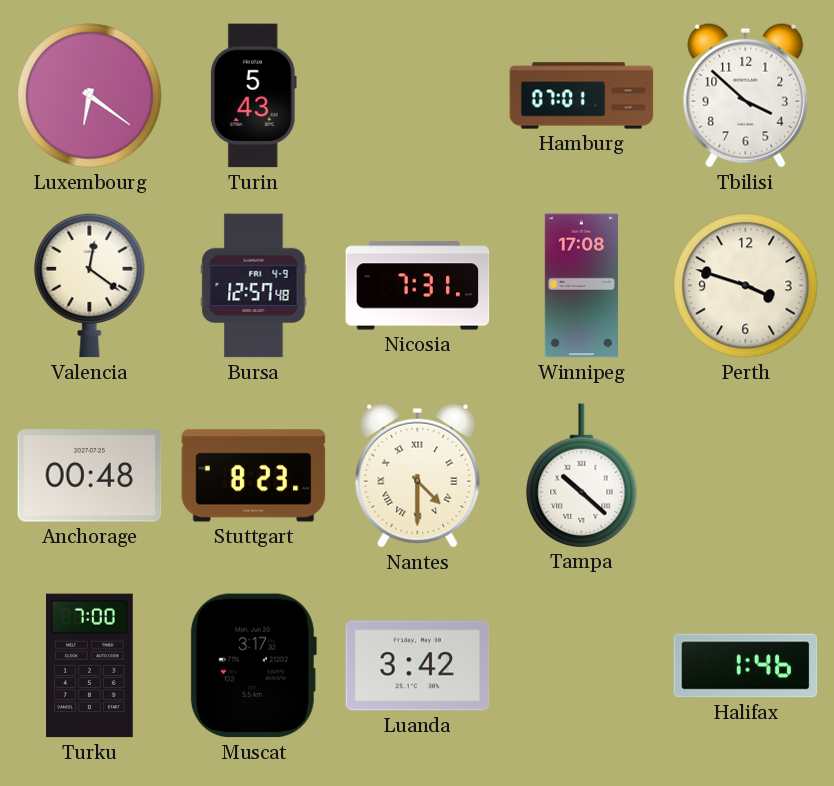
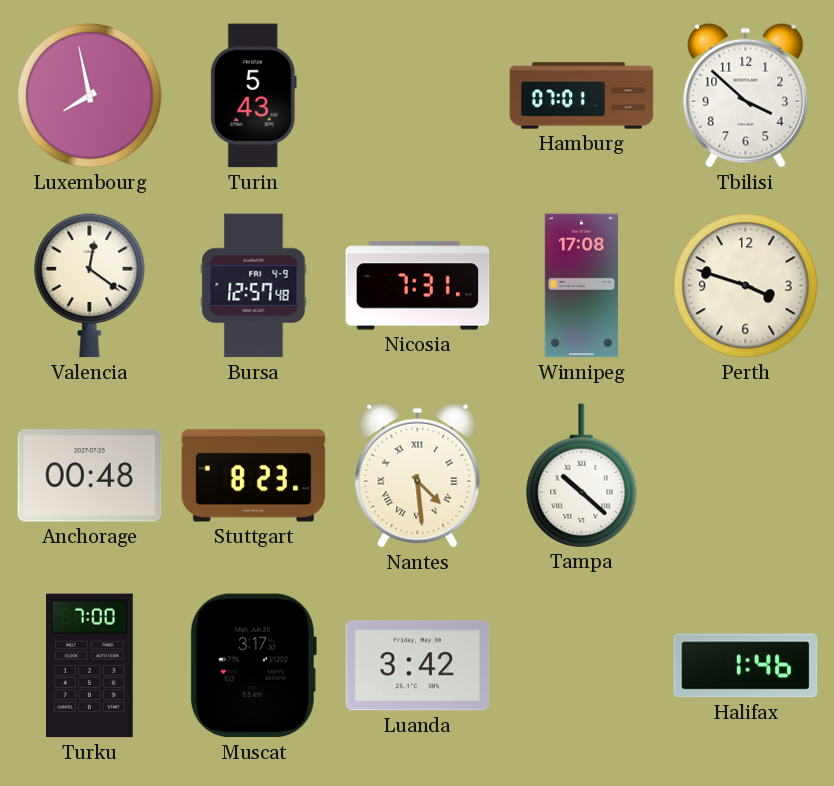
Luxembourg: 6:21 -> 7:58
Nantes: 4:30 -> 4:29
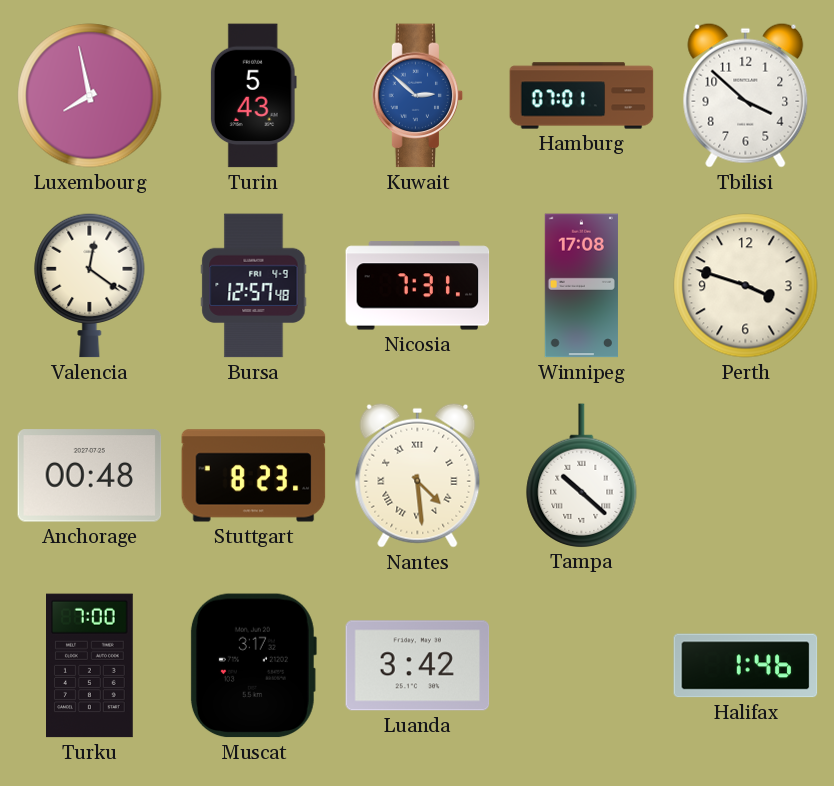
Kuwait: none -> 2:52
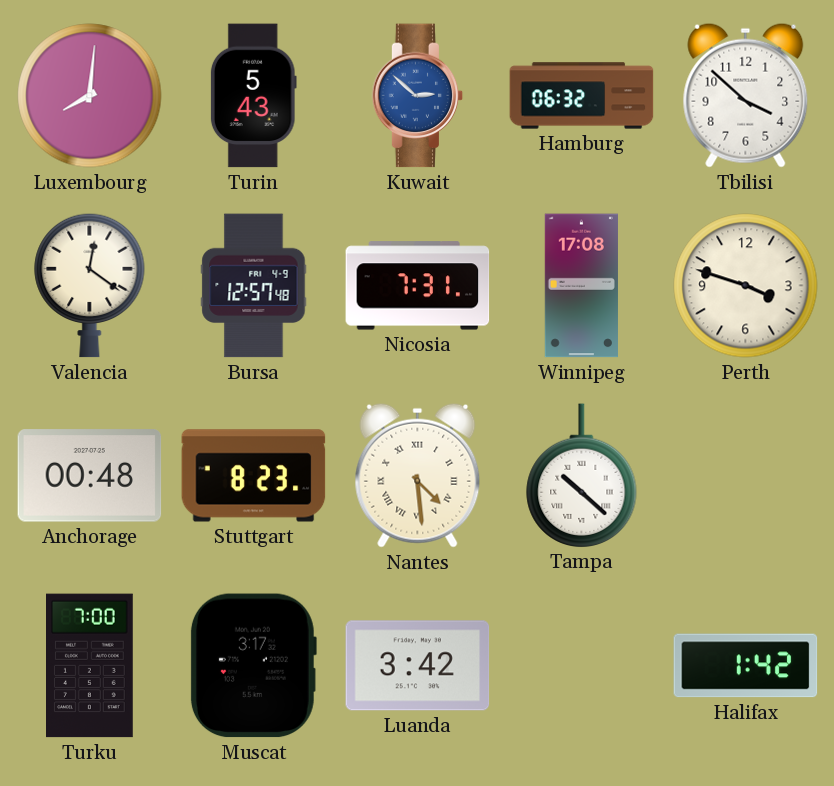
Luxembourg: 7:58 -> 8:01
Hamburg: 07:01 -> 06:32
Halifax: 1:46 -> 1:42
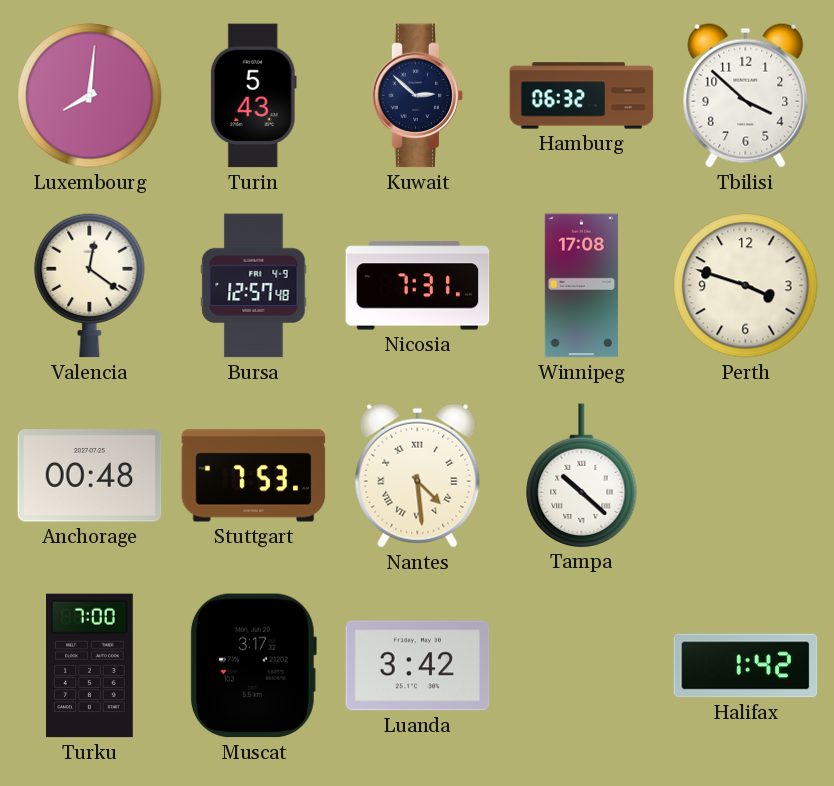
Kuwait dial: blue -> navy
Stuttgart: 8:23 -> 7:53
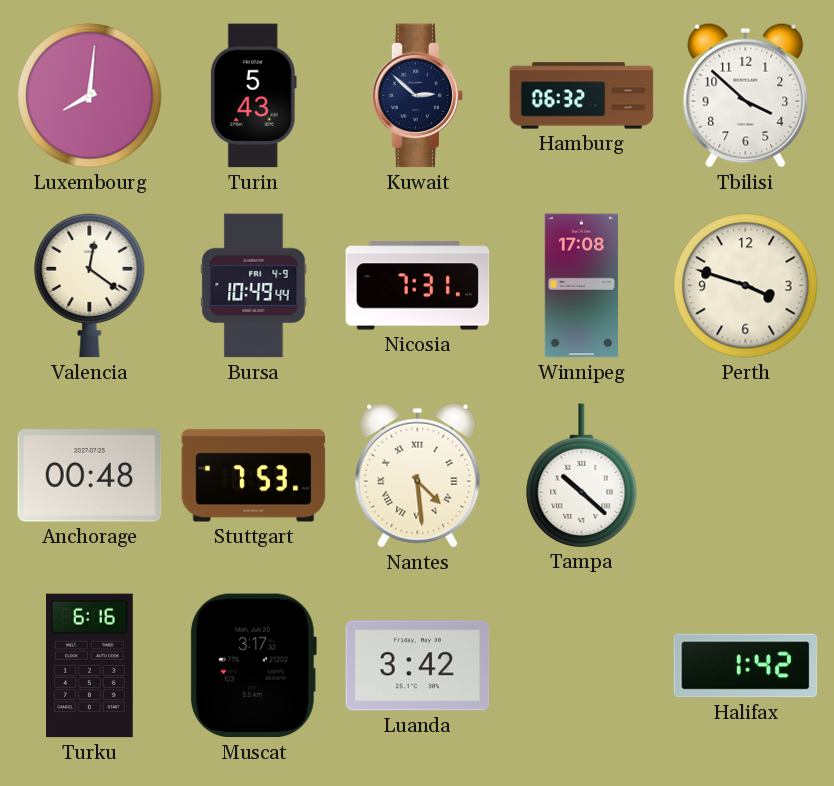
Bursa: 12:57 -> 10:49
Turku: 7:00 -> 6:16
